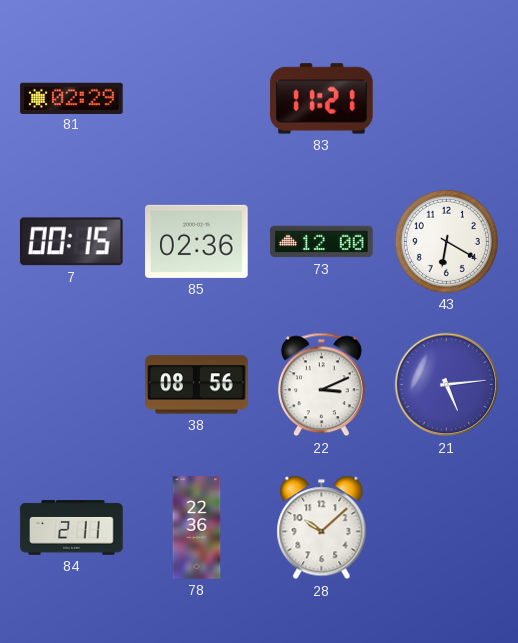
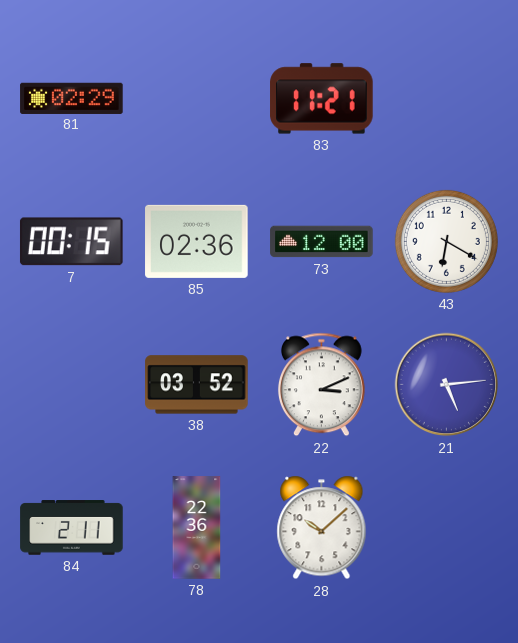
38: 08:56 -> 03:52
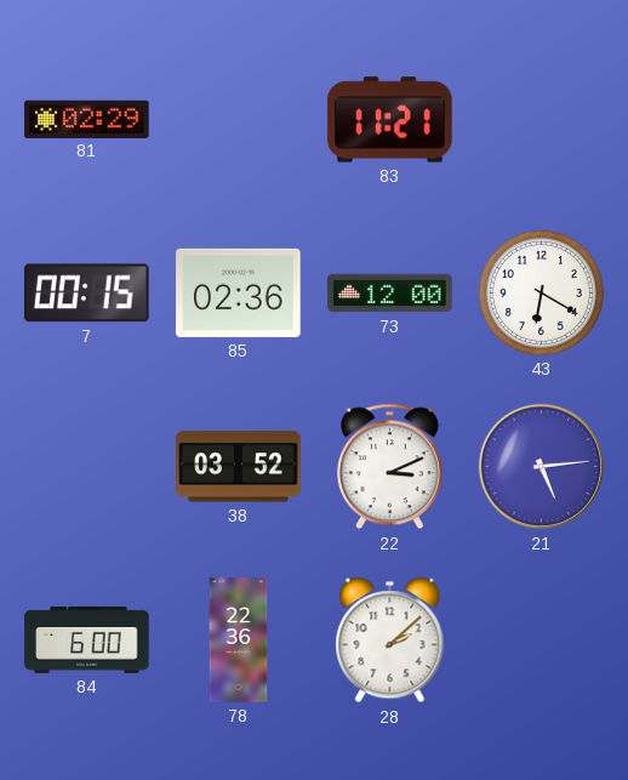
84: 2:11 -> 6:00
28: 10:08 -> 2:08
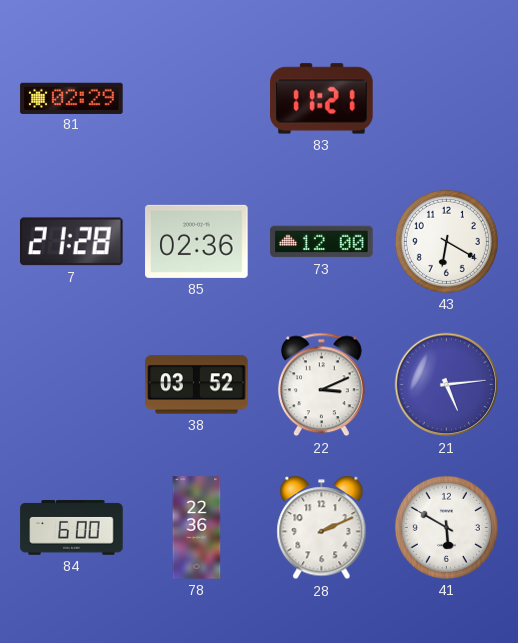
7: 00:15 -> 21:28
28: 2:08 -> 2:11
41: none -> 5:50
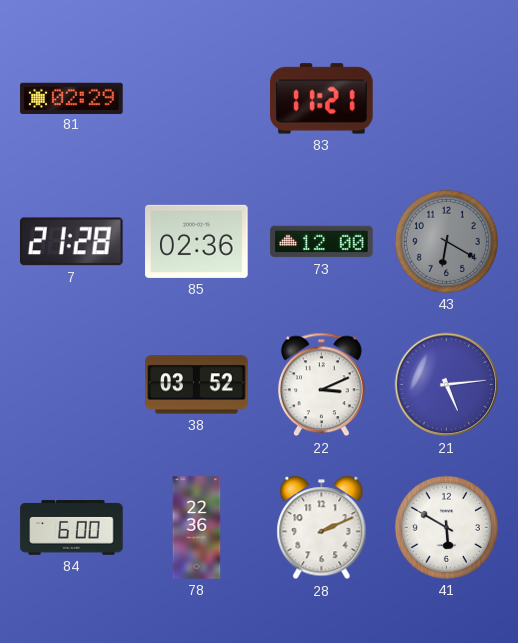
43 dial: white -> grey
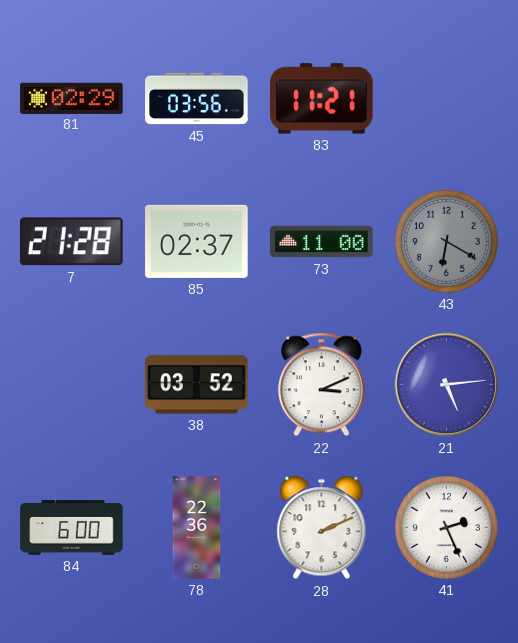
45: none -> 03:56
85: 02:36 -> 02:37
73: 12:00 -> 11:00
41: 5:50 -> 2:26
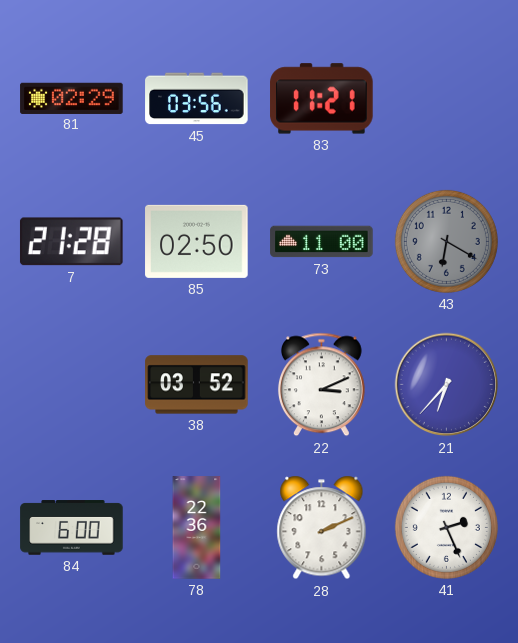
85: 02:37 -> 02:50
21: 5:14 -> 6:37
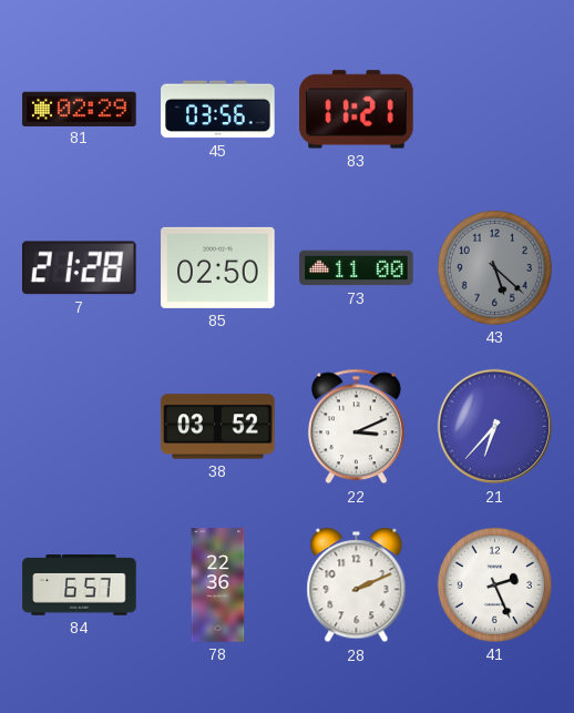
43: 6:20 -> 5:22
84: 6:00 -> 6:57
